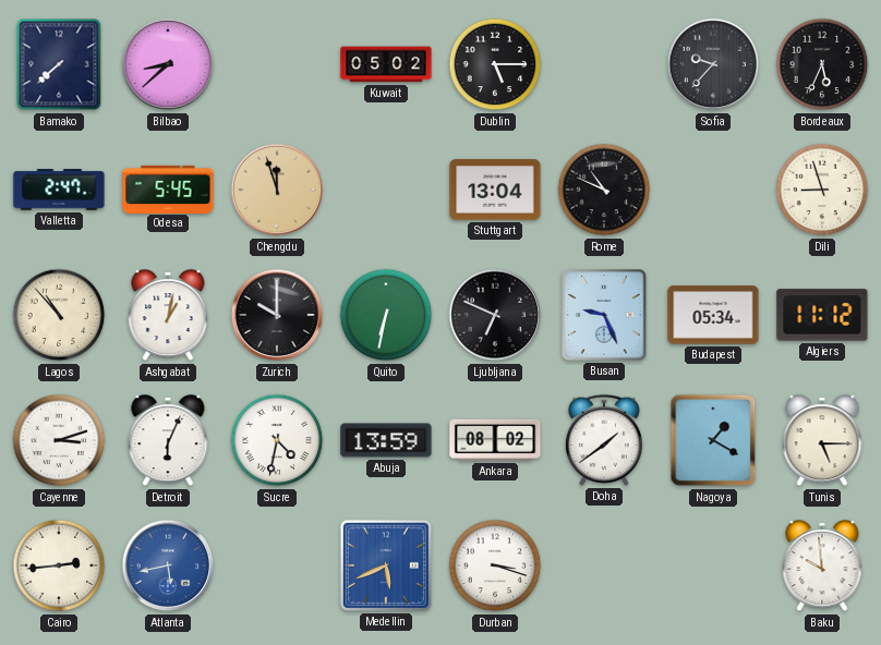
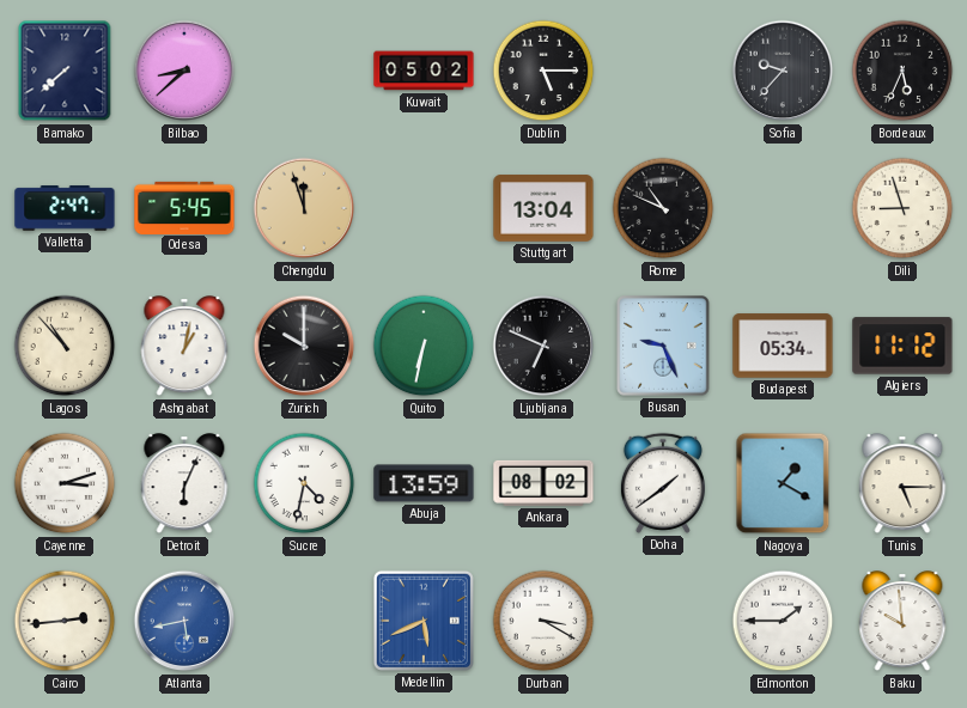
Durban: 3:18 -> 3:20
Edmonton: none -> 1:45
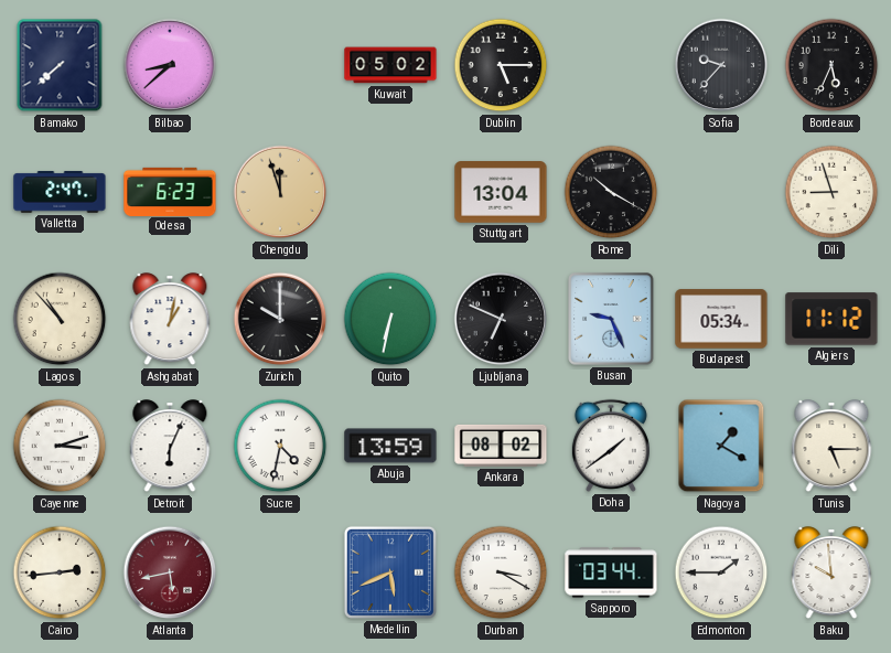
Odesa: 5:45 -> 6:23
Rome: 10:49 -> 10:20
Atlanta dial: blue -> burgundy
Sapporo: none -> 03:44
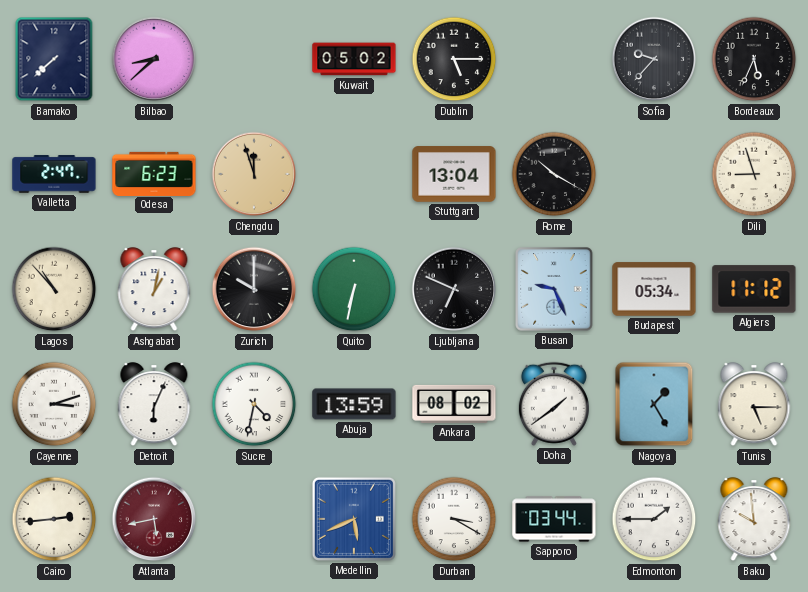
Nagoya: 1:20 -> 1:25
